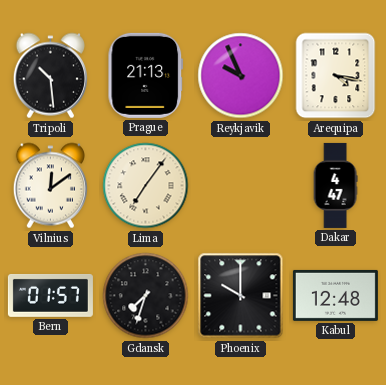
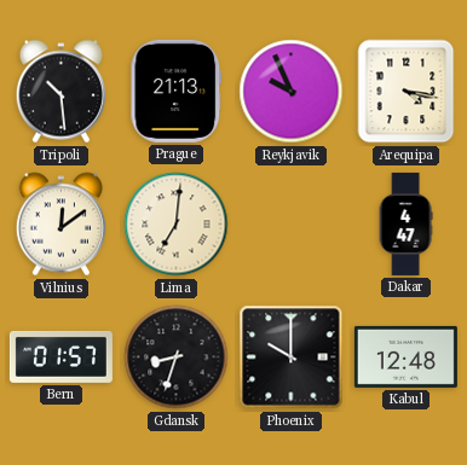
Lima: 7:06 -> 7:01
Gdansk: 7:33 -> 8:33
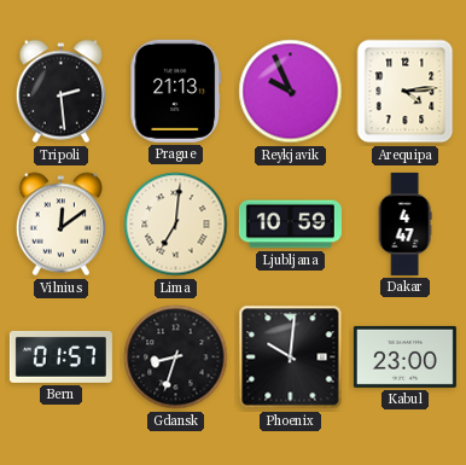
Tripoli: 10:29 -> 2:29
Arequipa: 4:17 -> 4:14
Ljubljana: none -> 10:59
Phoenix: 10:00 -> 10:01
Kabul: 12:48 -> 23:00
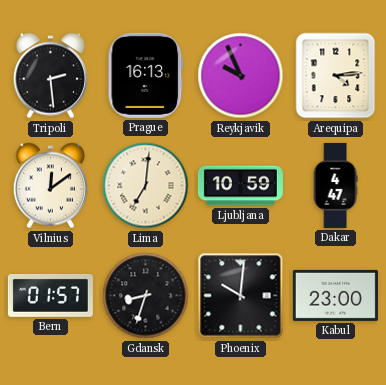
Prague: 21:13 -> 16:13
